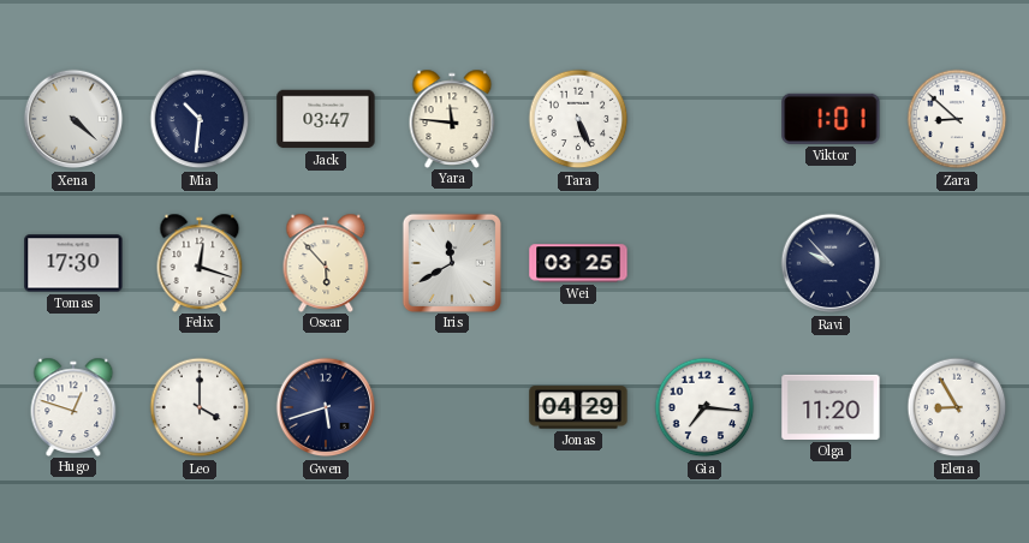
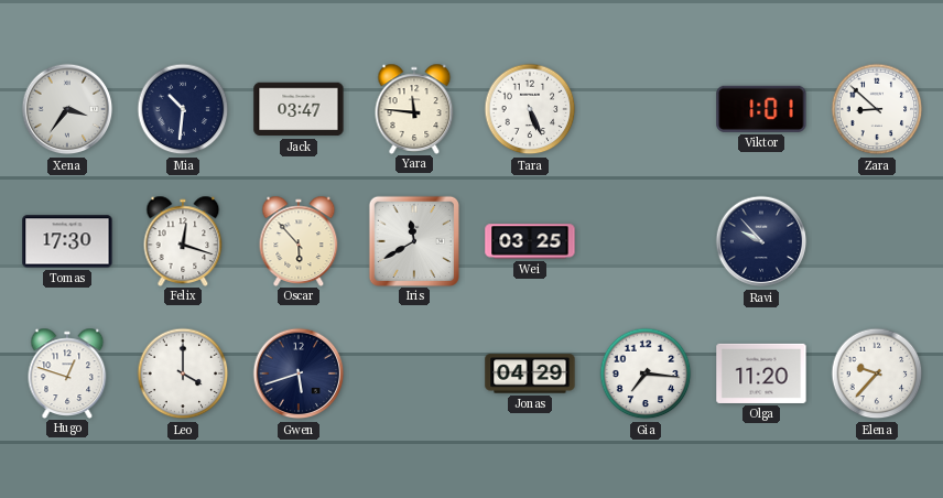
Xena: 4:22 -> 3:36
Elena: 8:55 -> 9:37
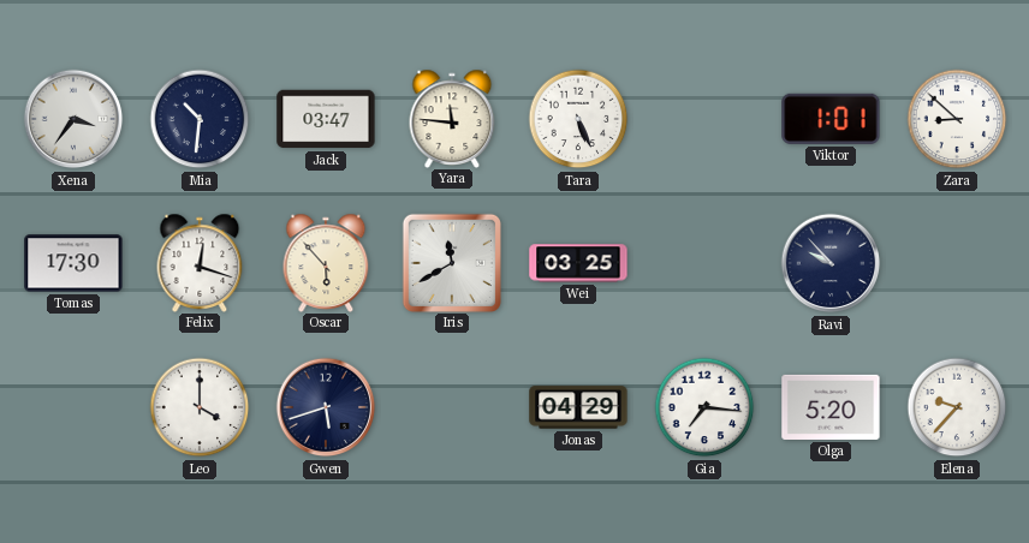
Hugo: 12:48 -> none
Olga: 11:20 -> 5:20
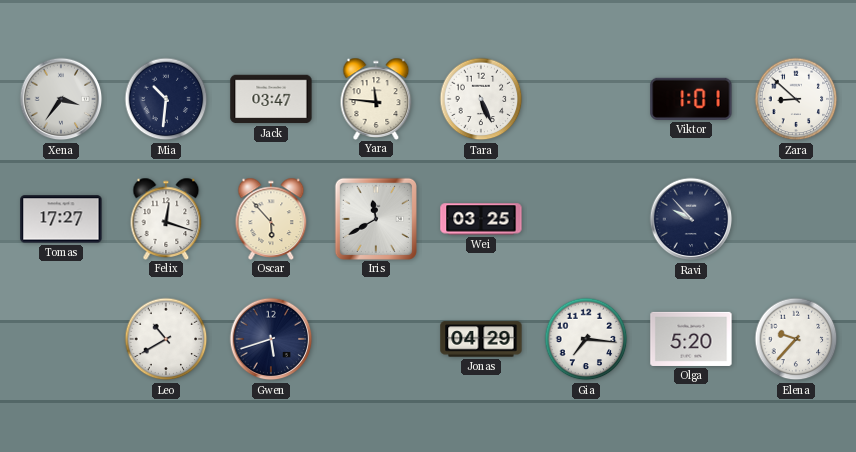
Tomas: 17:30 -> 17:27
Leo: 4:00 -> 10:40
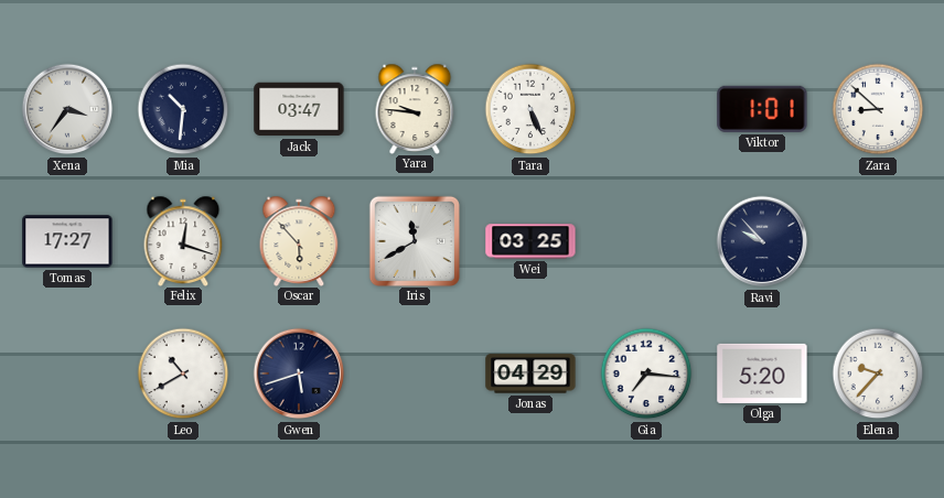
Yara: 11:46 -> 9:46
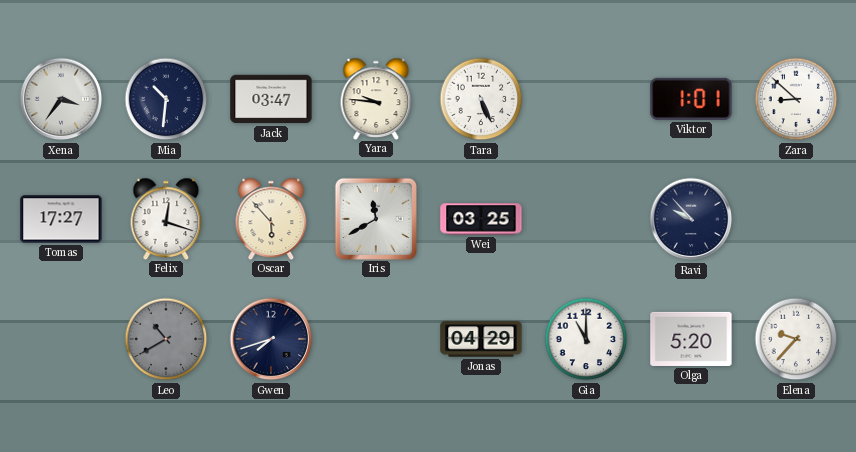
Leo dial: white -> grey
Gwen: 5:42 -> 7:42
Gia: 7:16 -> 11:00
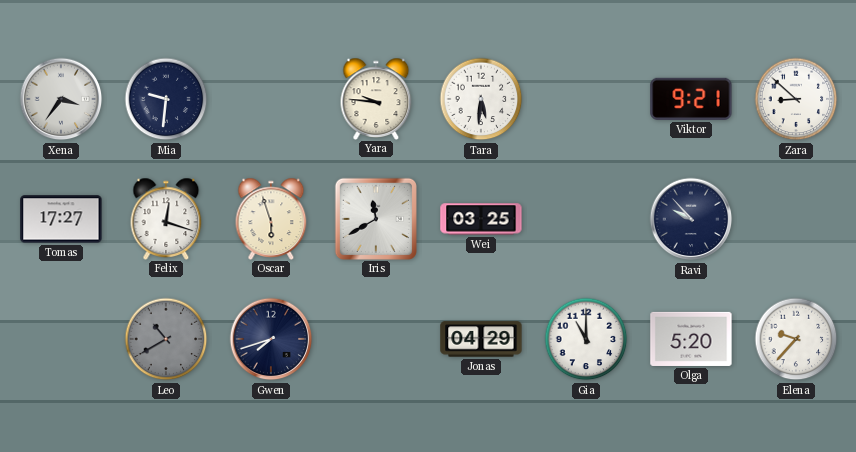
Mia: 10:31 -> 9:31
Jack: 03:47 -> none
Tara: 5:26 -> 5:31
Viktor: 1:01 -> 9:21
Oscar: 5:53 -> 5:57
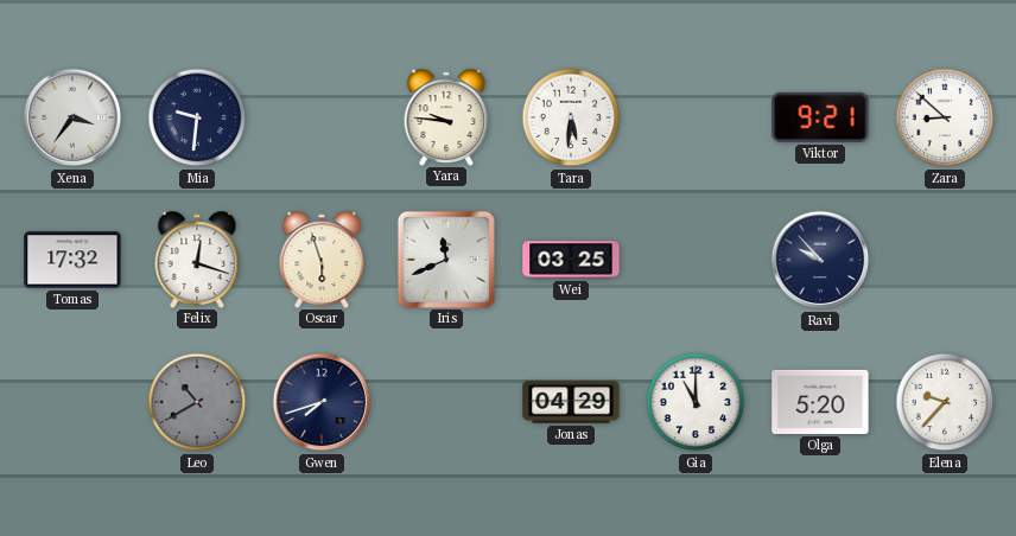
Tomas: 17:27 -> 17:32
Iris: 11:40 -> 11:41
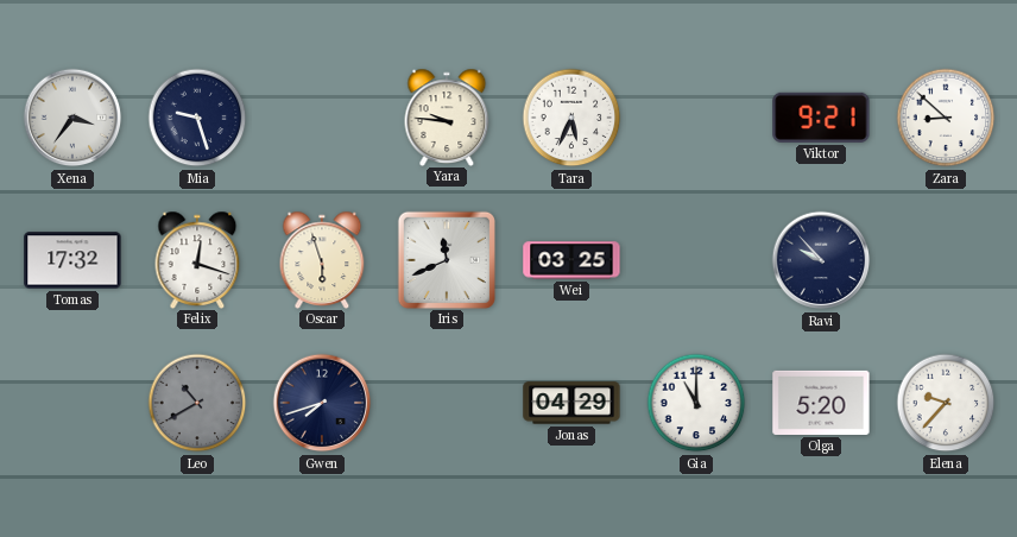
Mia: 9:31 -> 9:27
Tara: 5:31 -> 5:34
